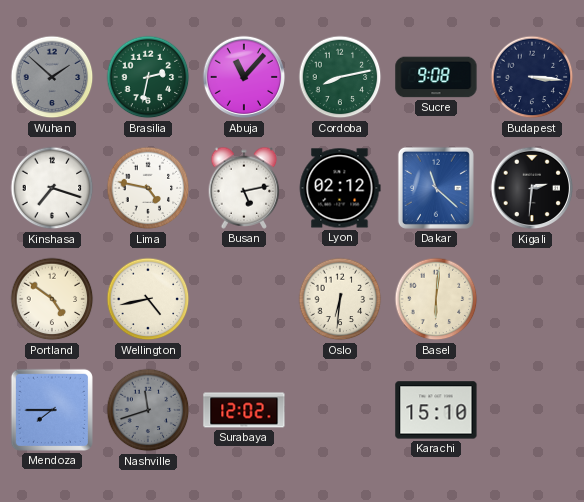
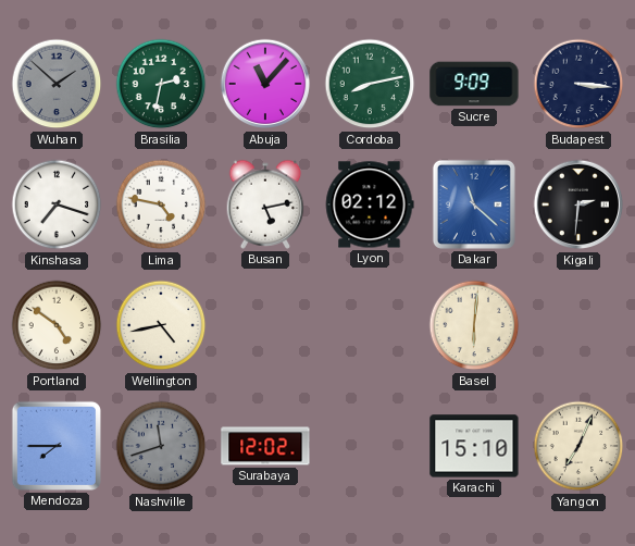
Sucre: 9:08 -> 9:09
Oslo: 6:31 -> none
Yangon: none -> 7:04
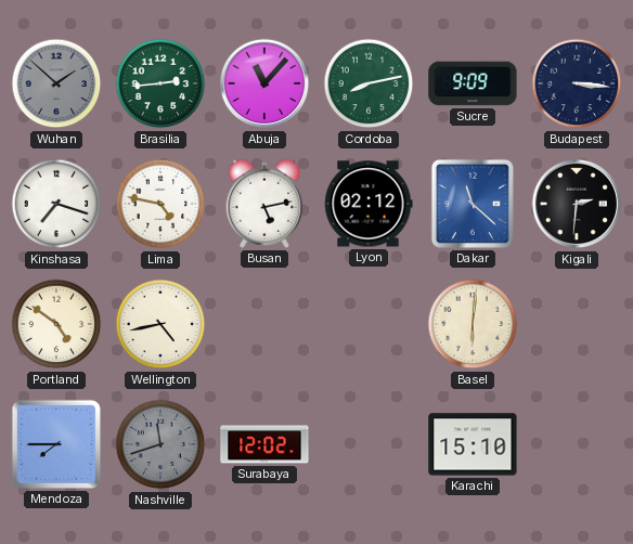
Brasilia: 2:32 -> 2:44
Yangon: 7:04 -> none
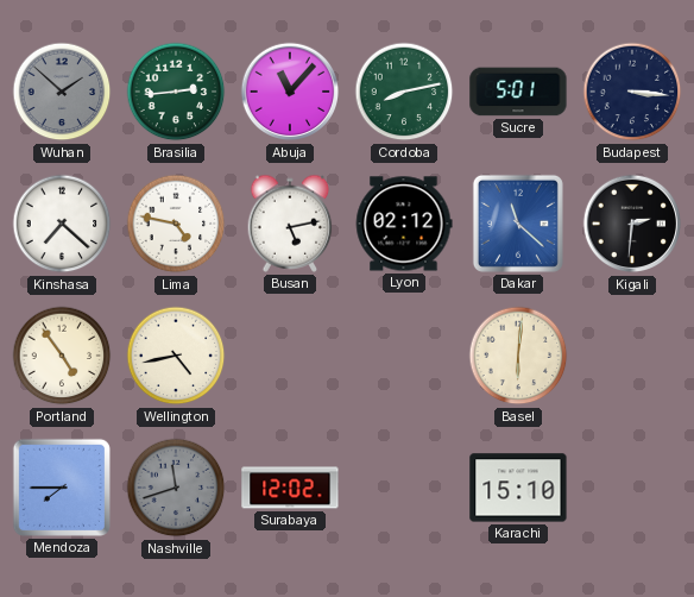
Sucre: 9:09 -> 5:01
Kinshasa: 7:18 -> 7:22
Portland: 4:51 -> 4:54
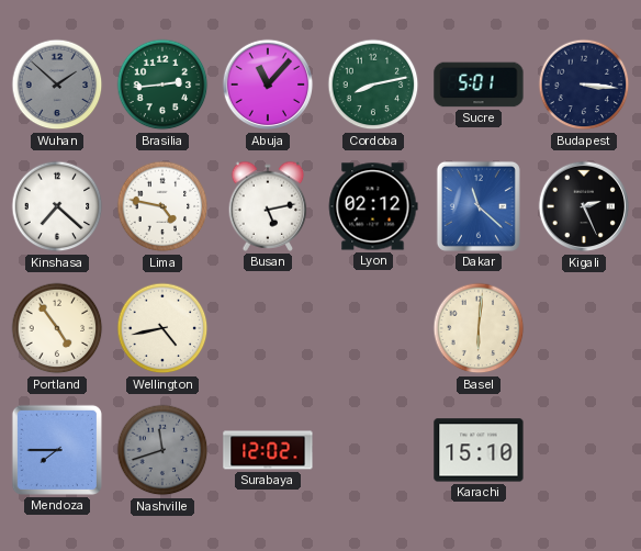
Kigali: 2:31 -> 2:26
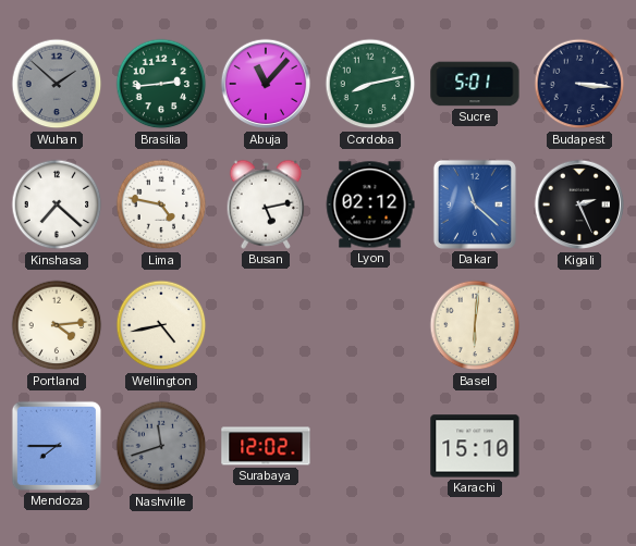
Portland: 4:54 -> 4:14
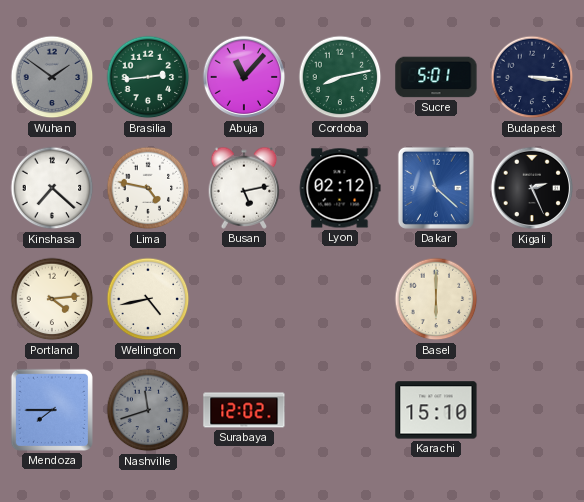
Wuhan: 1:52 -> 1:51
Basel: 6:01 -> 6:00
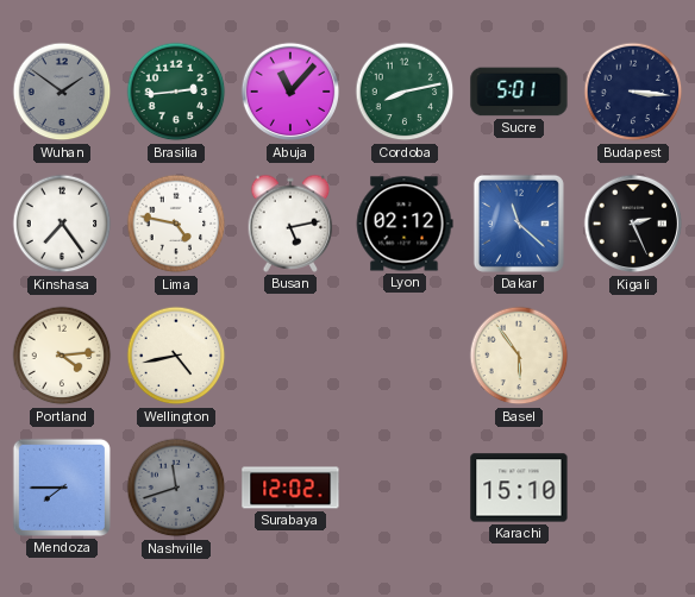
Kinshasa: 7:22 -> 7:24
Basel: 6:00 -> 5:54
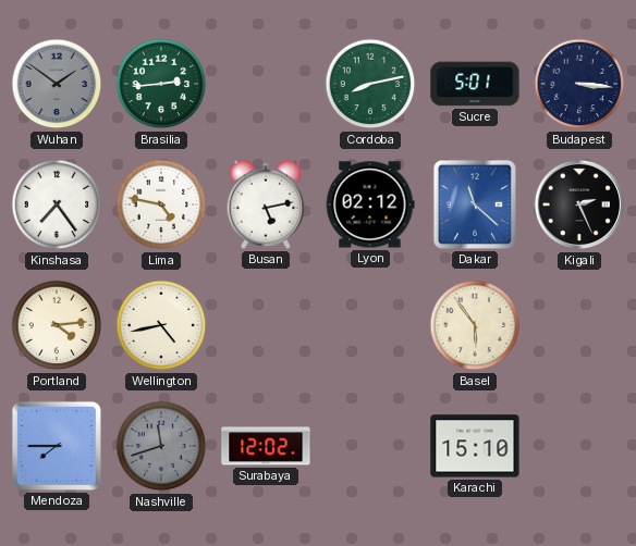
Abuja: 11:07 -> none
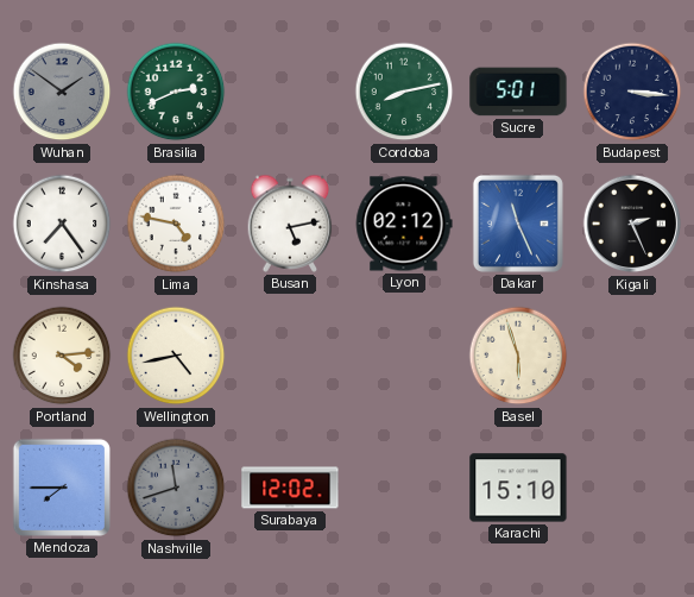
Brasilia: 2:44 -> 2:41
Dakar: 11:22 -> 11:26
Basel: 5:54 -> 5:57
